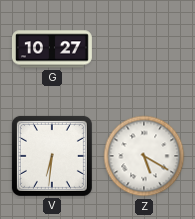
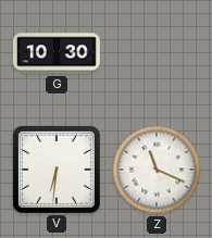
G: 10:27 -> 10:30
Z: 5:20 -> 11:19
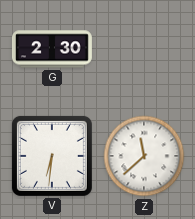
G: 10:30 -> 2:30
Z: 11:19 -> 11:38
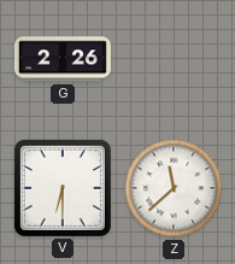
G: 2:30 -> 2:26
V: 6:31 -> 6:30
